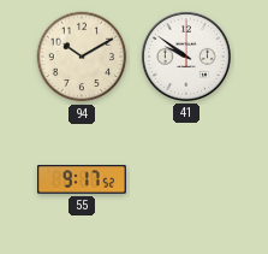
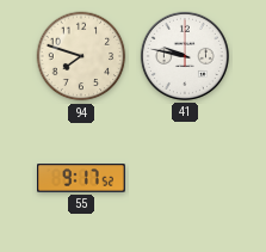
94: 10:10 -> 7:48
41: 9:51 -> 9:47
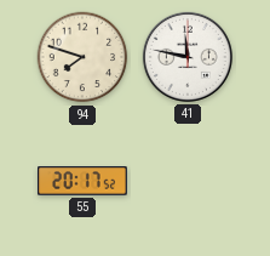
41: 9:47 -> 11:47
55: 9:17 -> 20:17
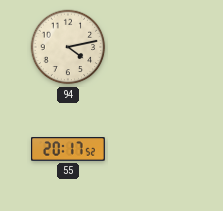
94: 7:48 -> 4:13
41: 11:47 -> none
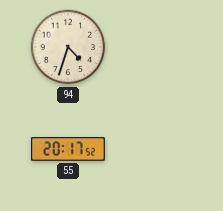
94: 4:13 -> 4:33
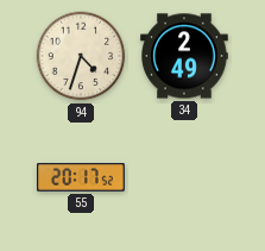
34: none -> 2:49
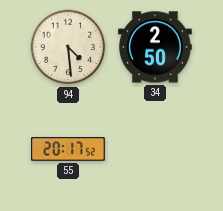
94: 4:33 -> 4:29
34: 2:49 -> 2:50
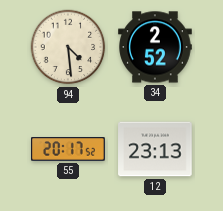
34: 2:50 -> 2:52
12: none -> 23:13
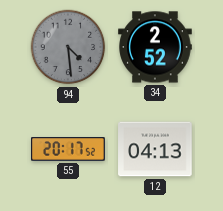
94 dial: cream -> grey
12: 23:13 -> 04:13
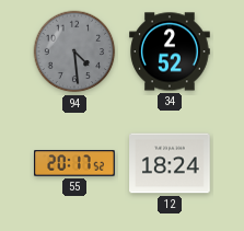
12: 04:13 -> 18:24
